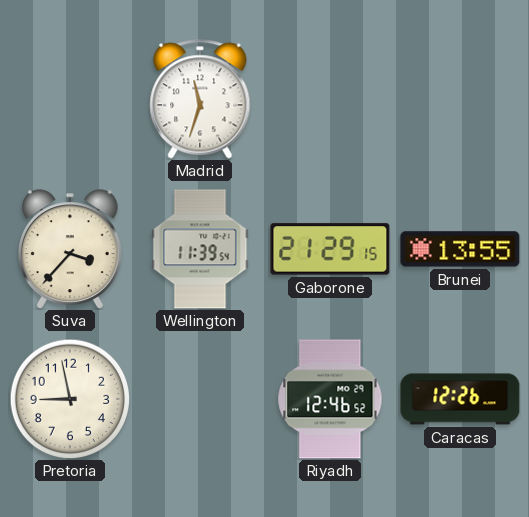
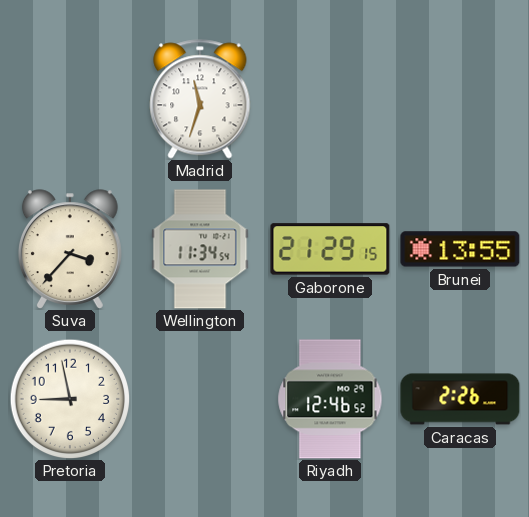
Wellington: 11:39 -> 11:34
Caracas: 12:26 -> 2:26
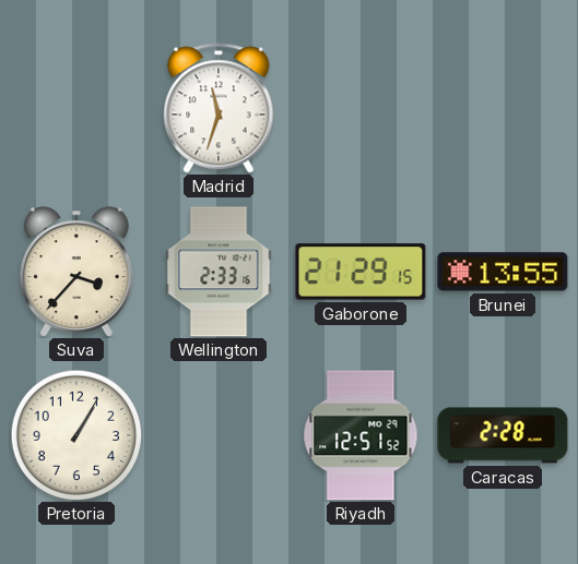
Wellington: 11:34 -> 2:33
Pretoria: 8:58 -> 1:05
Riyadh: 12:46 -> 12:51
Caracas: 2:26 -> 2:28
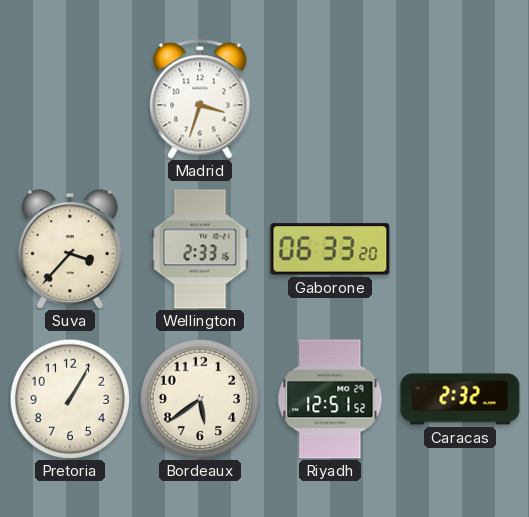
Madrid: 11:33 -> 3:33
Gaborone: 21:29 -> 06:33
Brunei: 13:55 -> none
Bordeaux: none -> 5:39
Caracas: 2:28 -> 2:32
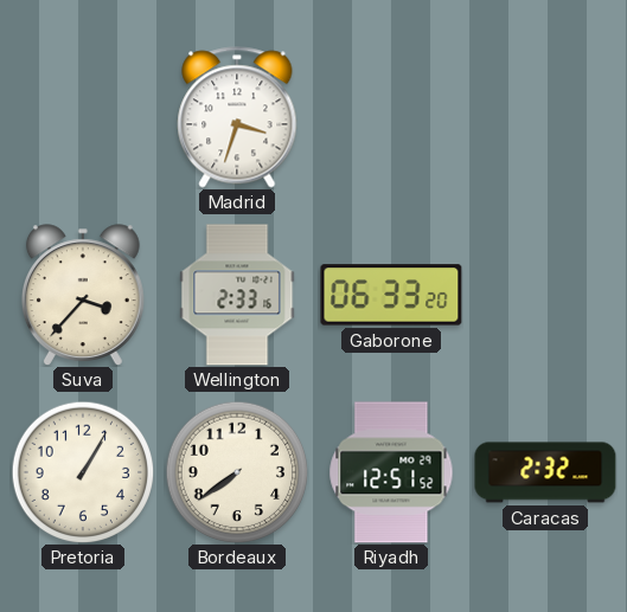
Bordeaux: 5:39 -> 7:39
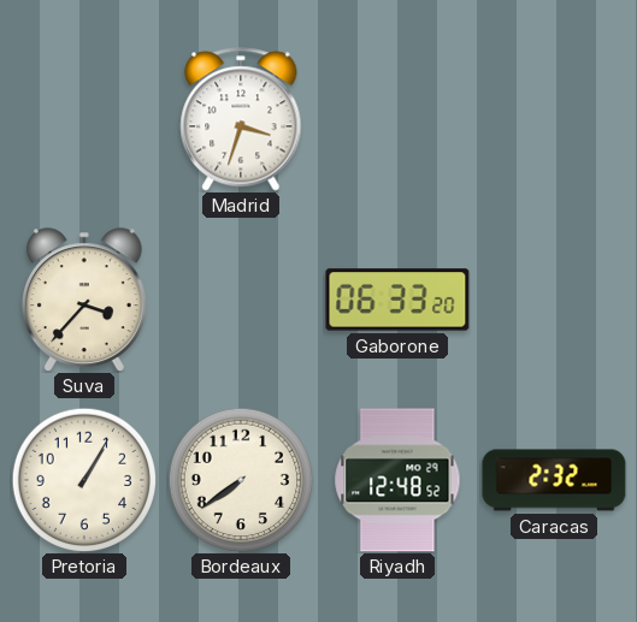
Wellington: 2:33 -> none
Riyadh: 12:51 -> 12:48
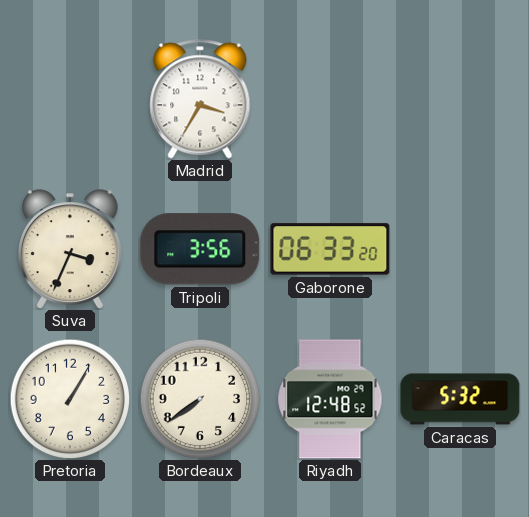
Madrid: 3:33 -> 3:35
Suva: 3:37 -> 3:34
Tripoli: none -> 3:56
Caracas: 2:32 -> 5:32
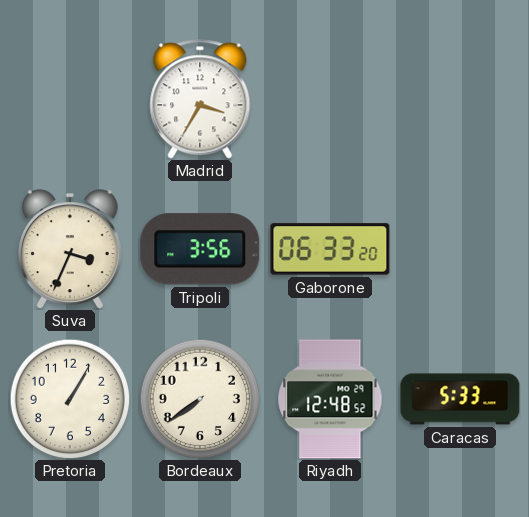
Caracas: 5:32 -> 5:33
